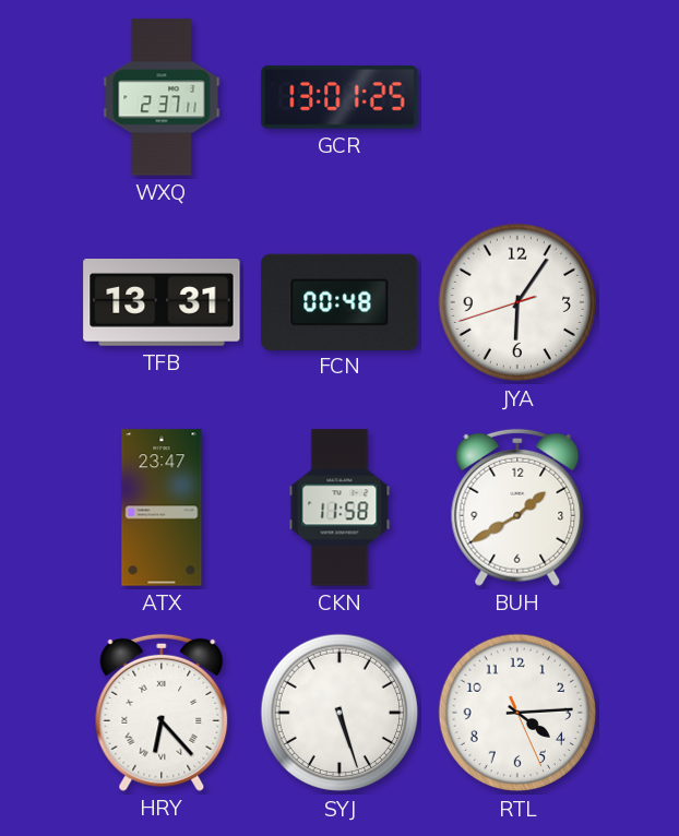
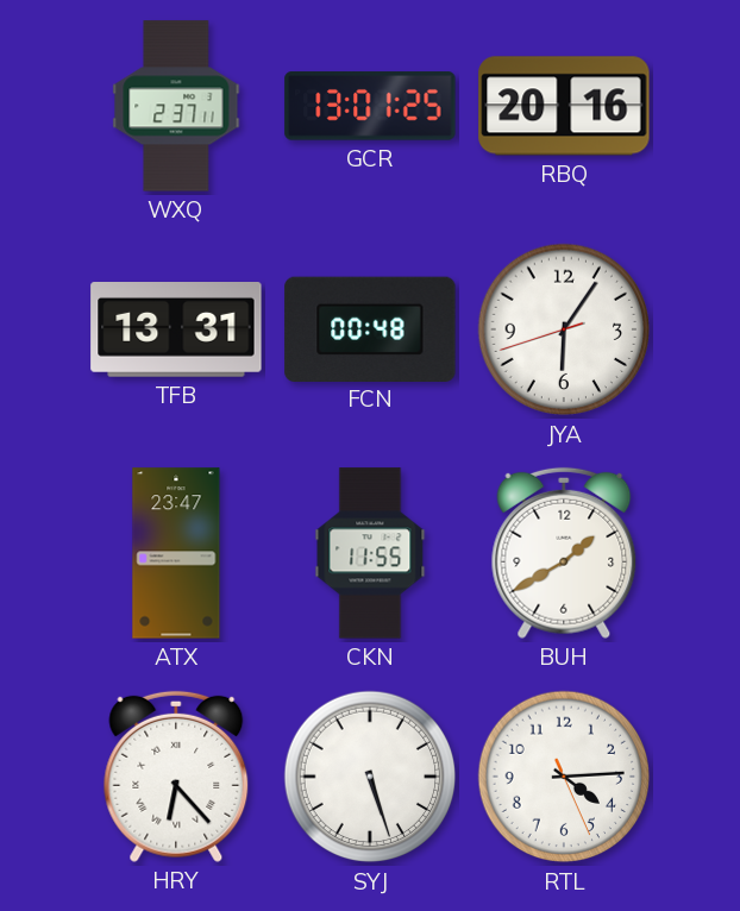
RBQ: none -> 20:16
CKN: 11:58 -> 11:55
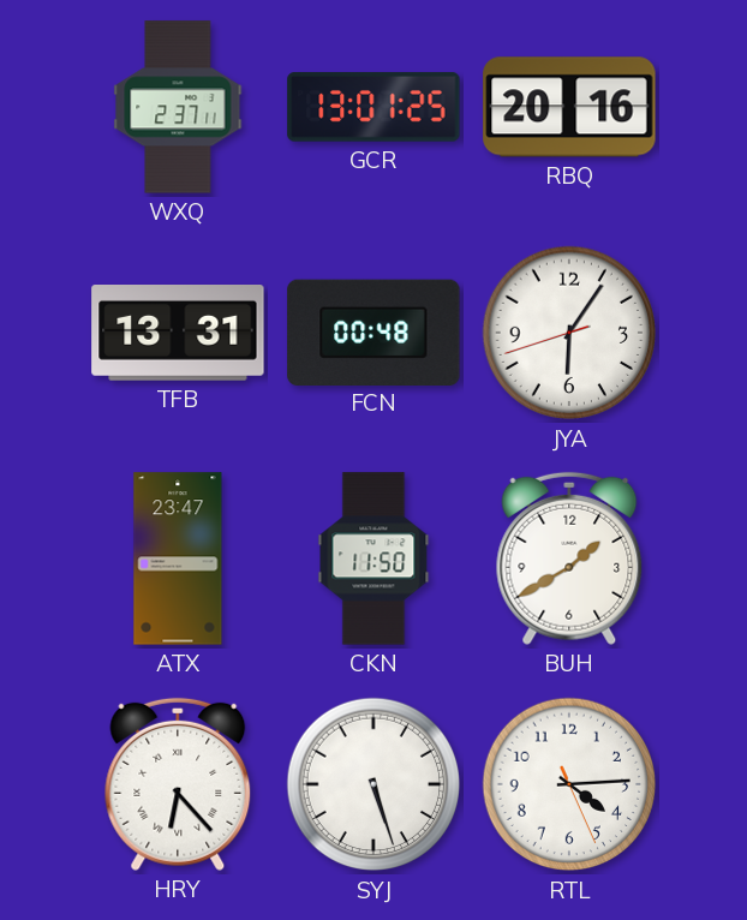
CKN: 11:55 -> 11:50
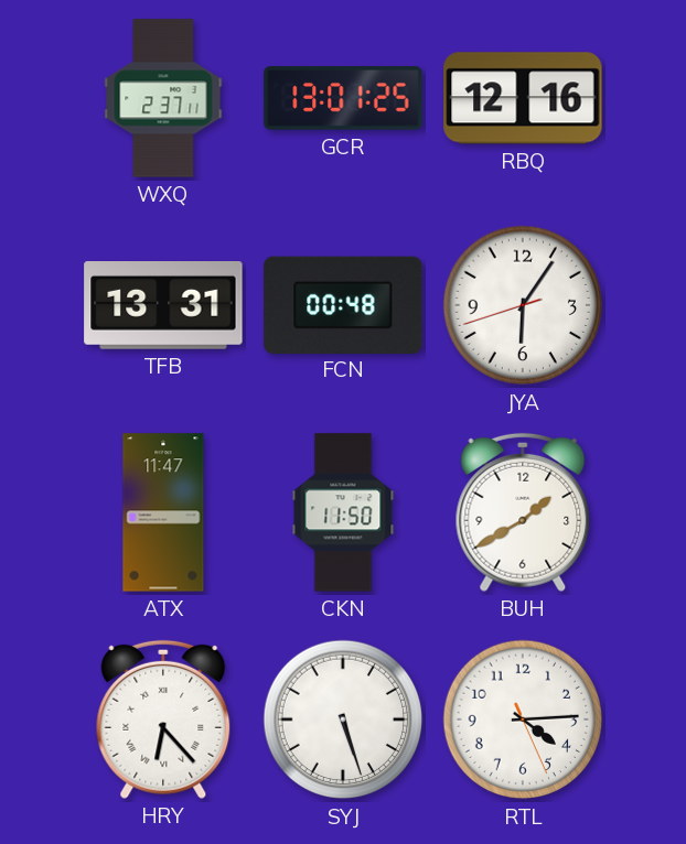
RBQ: 20:16 -> 12:16
ATX: 23:47 -> 11:47
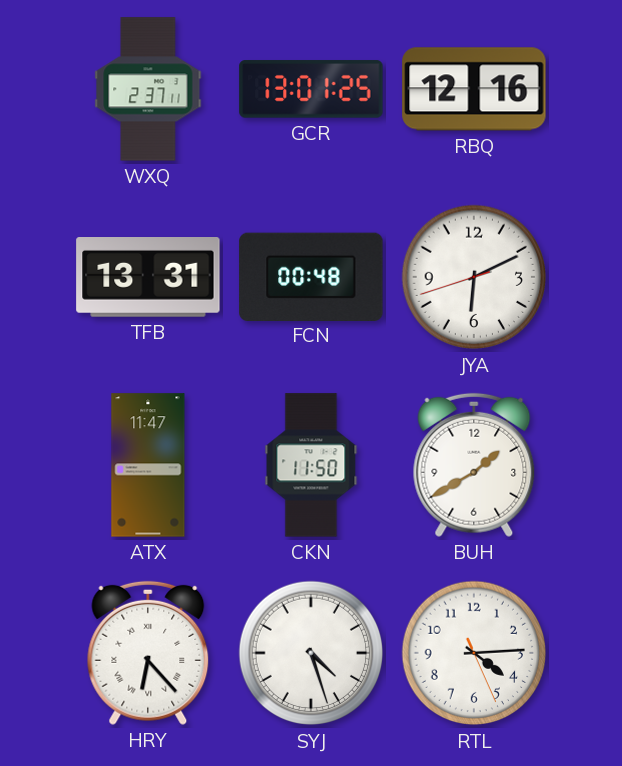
JYA: 6:05 -> 6:10
SYJ: 5:27 -> 4:27
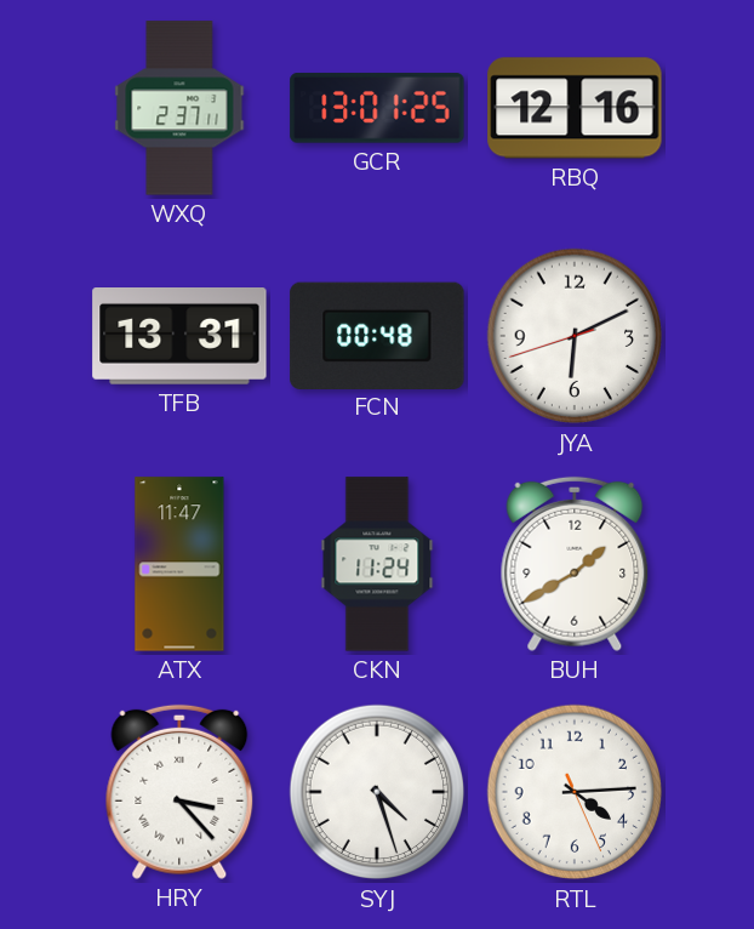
CKN: 11:50 -> 11:24
HRY: 6:23 -> 3:23
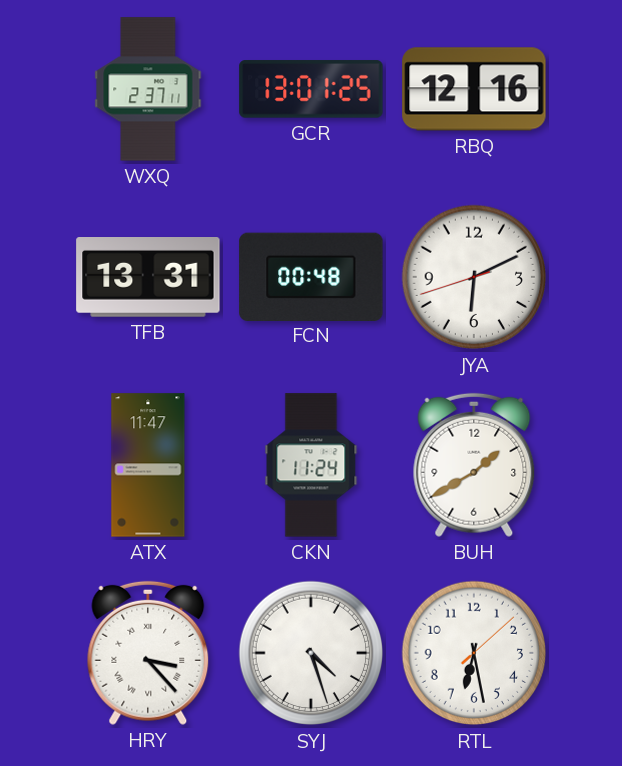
RTL: 4:14 -> 6:28
